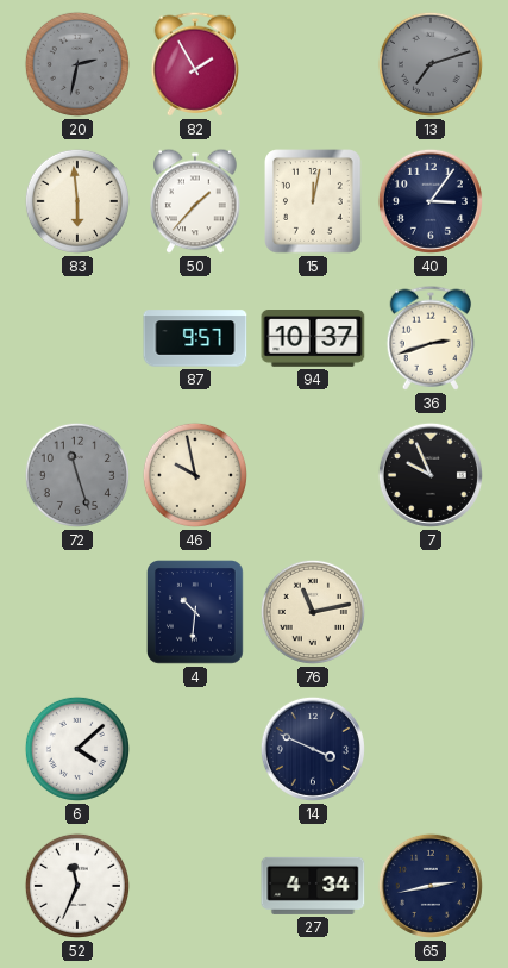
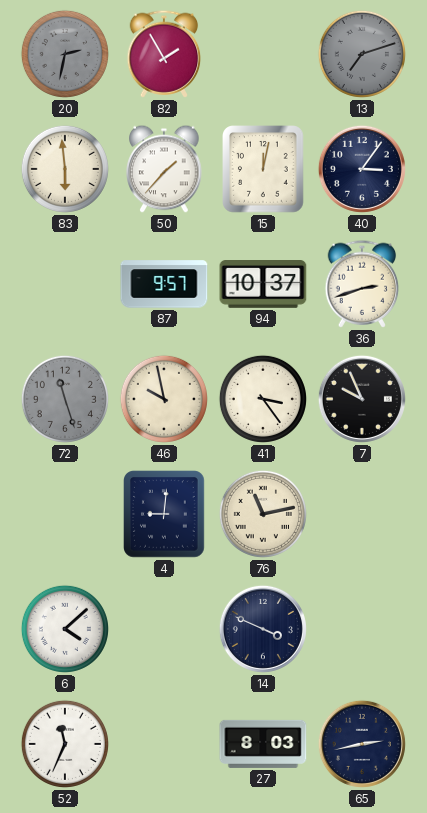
41: none -> 3:24
4: 10:31 -> 9:01
27: 4:34 -> 8:03
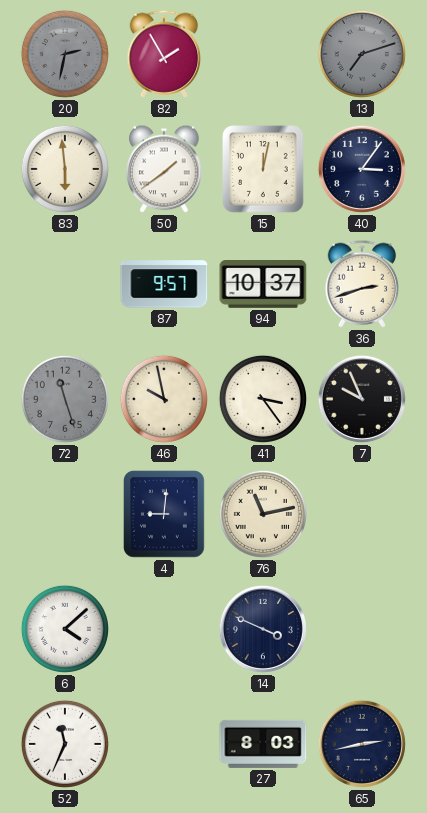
50: 1:37 -> 1:39
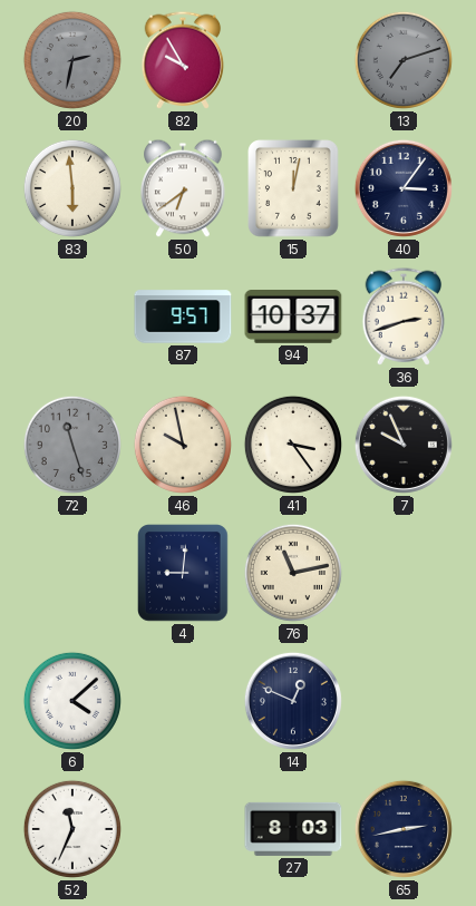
82: 1:55 -> 9:55
50: 1:39 -> 6:39
14: 3:49 -> 12:49
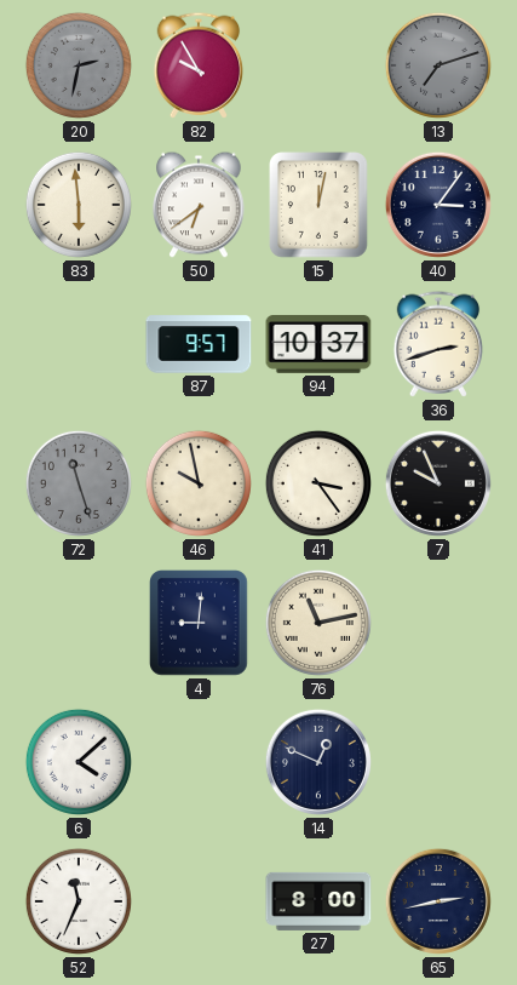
27: 8:03 -> 8:00
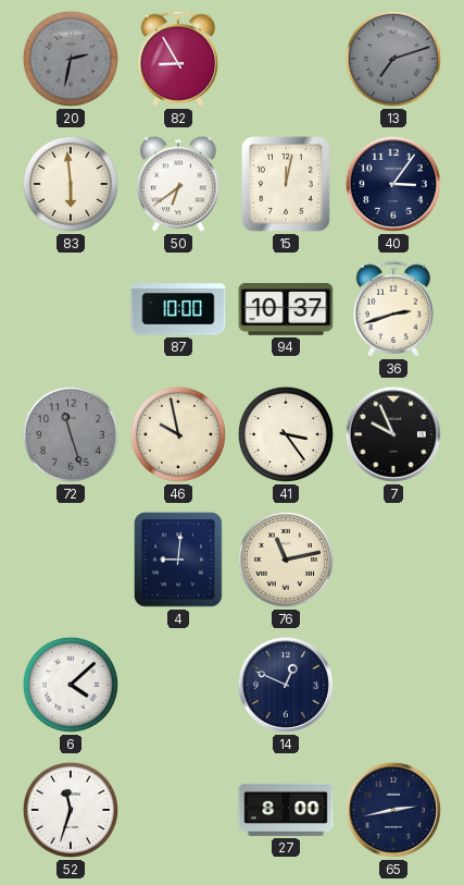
82: 9:55 -> 8:55
87: 9:57 -> 10:00
52: 11:34 -> 11:33
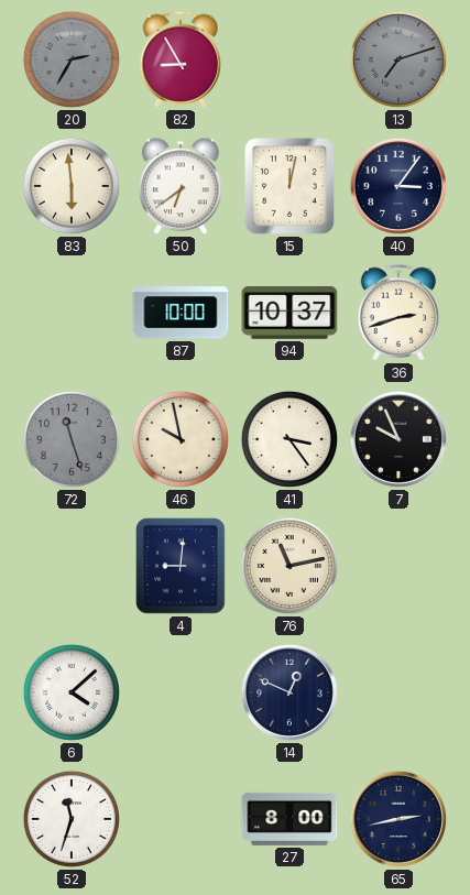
20: 2:32 -> 2:35
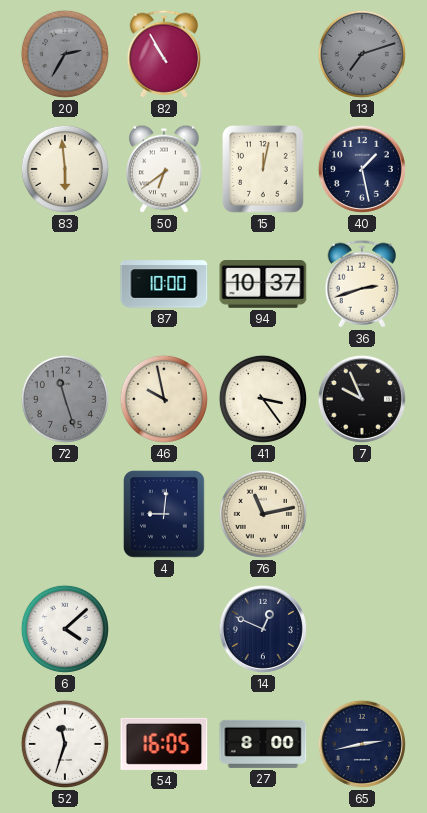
82: 8:55 -> 10:55
40: 3:06 -> 1:28
54: none -> 16:05
